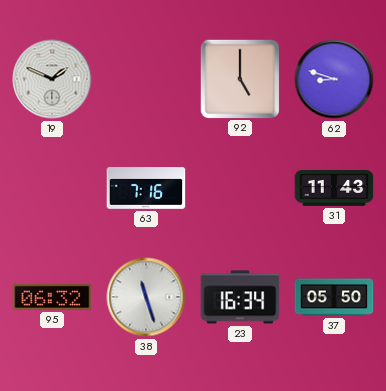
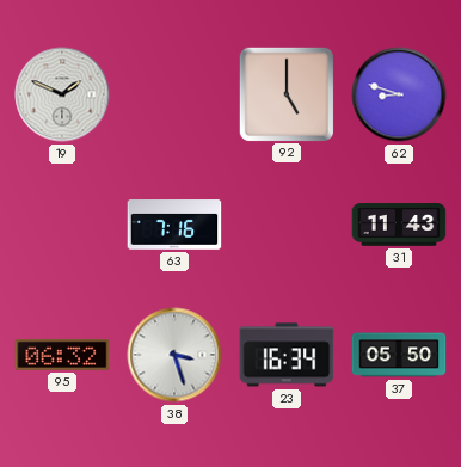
38: 11:27 -> 3:27
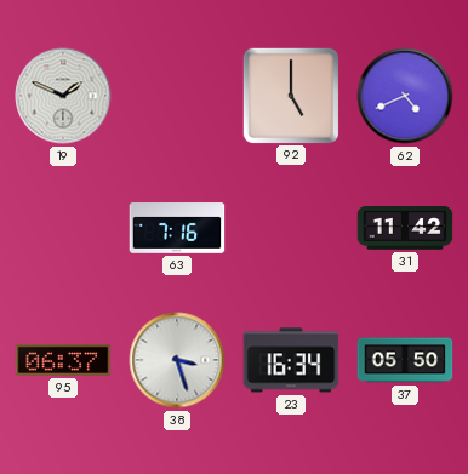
62: 8:48 -> 4:41
31: 11:43 -> 11:42
95: 06:32 -> 06:37
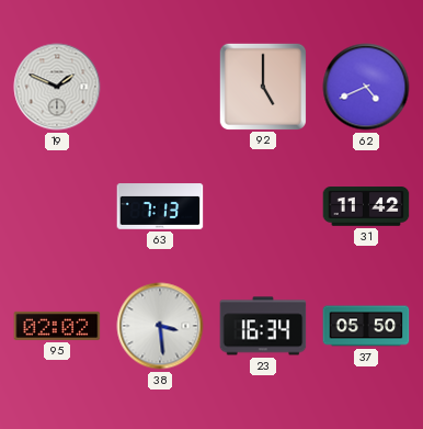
63: 7:16 -> 7:13
95: 06:37 -> 02:02
38: 3:27 -> 3:29
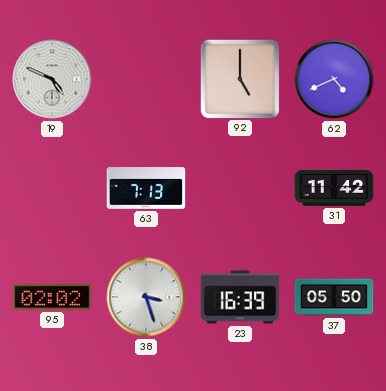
19: 1:49 -> 4:49
38: 3:29 -> 3:27
23: 16:34 -> 16:39
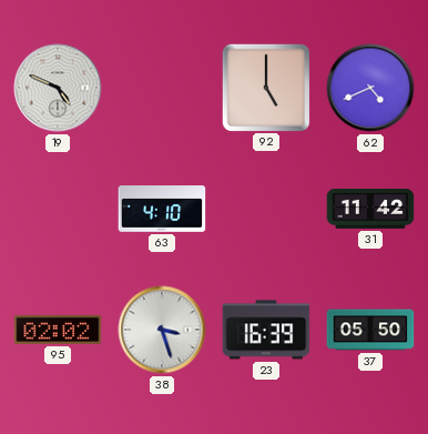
63: 7:13 -> 4:10
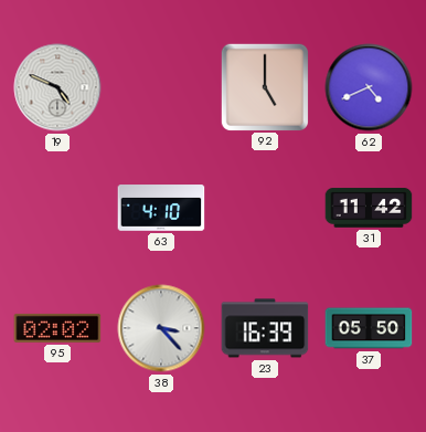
38: 3:27 -> 3:23
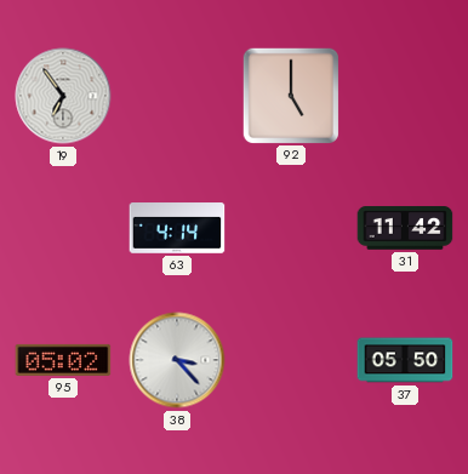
19: 4:49 -> 6:54
62: 4:41 -> none
63: 4:10 -> 4:14
95: 02:02 -> 05:02
23: 16:39 -> none
